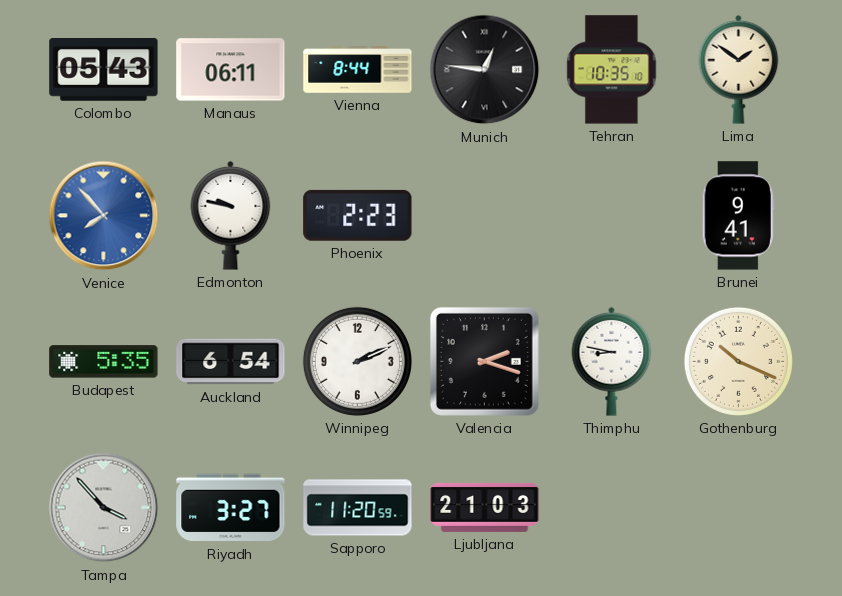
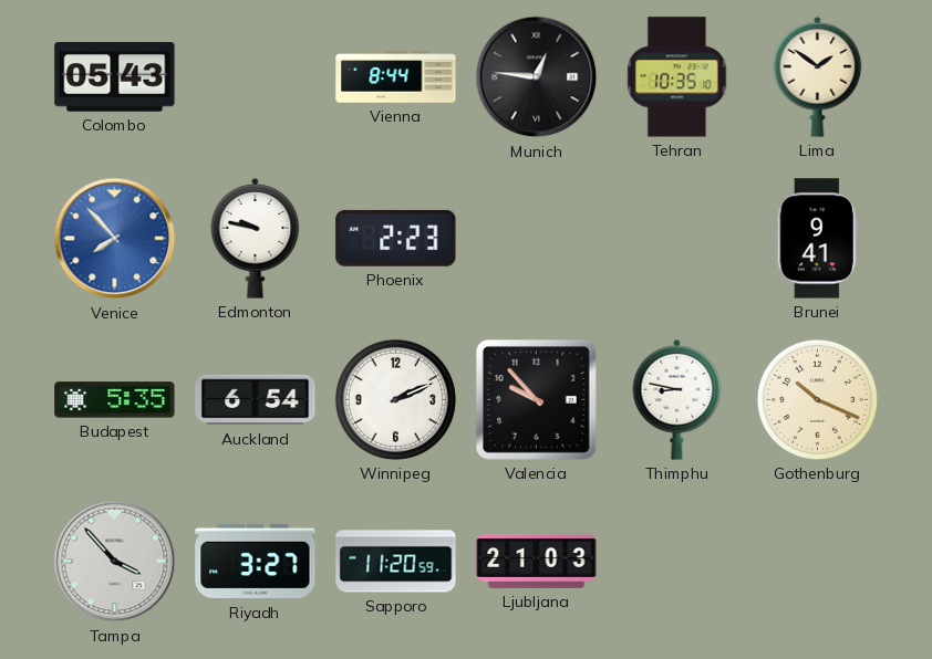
Manaus: 06:11 -> none
Valencia: 2:18 -> 9:53
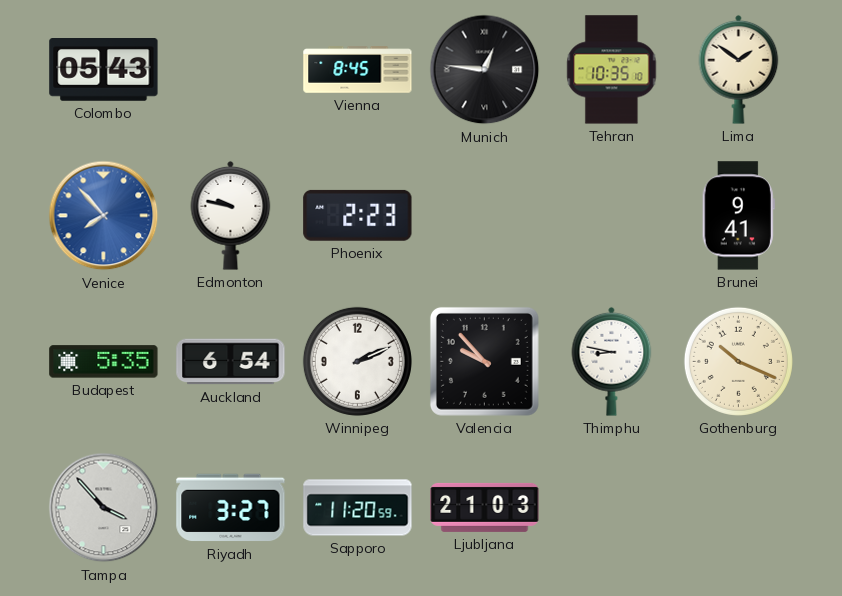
Vienna: 8:44 -> 8:45
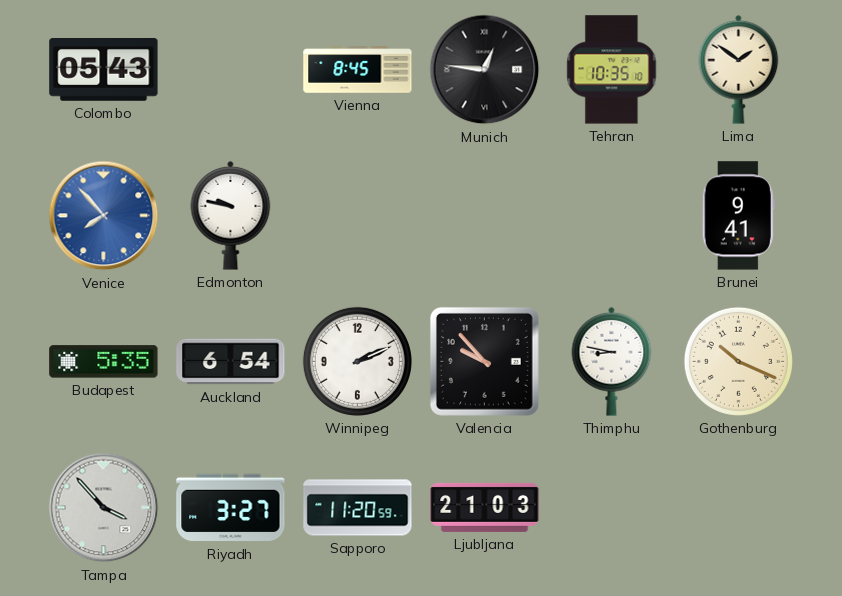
Phoenix: 2:23 -> none
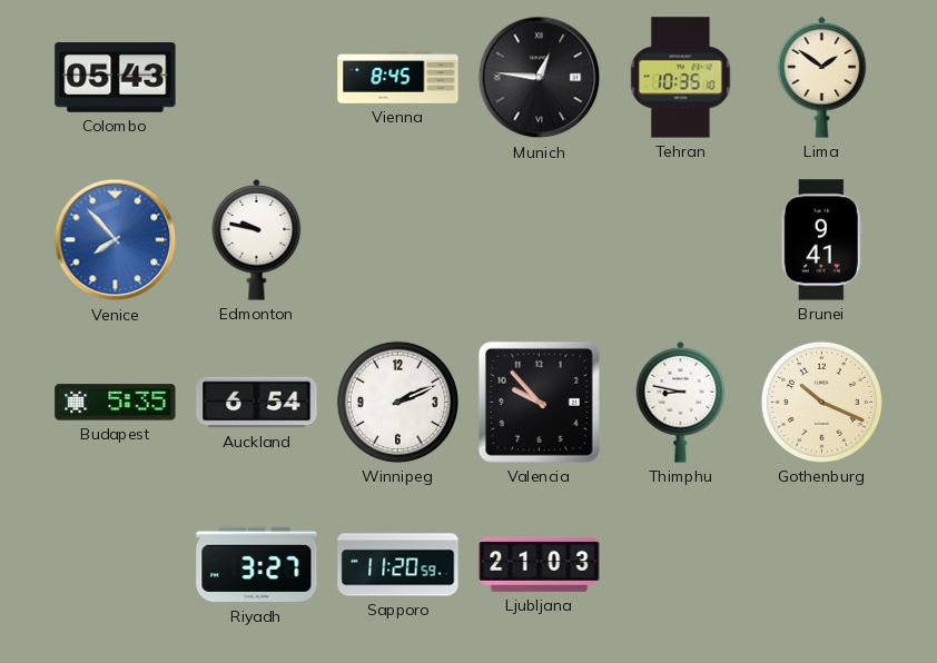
Tampa: 3:53 -> none
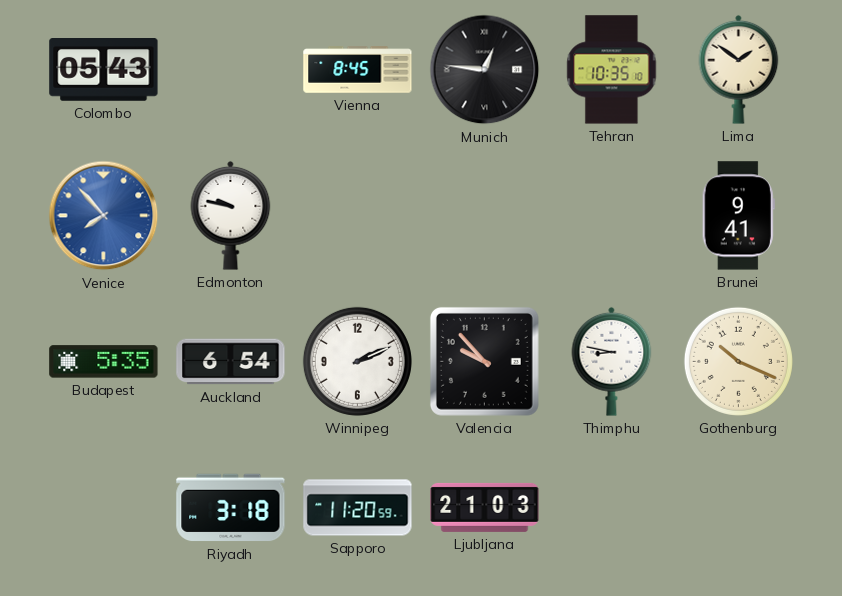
Riyadh: 3:27 -> 3:18
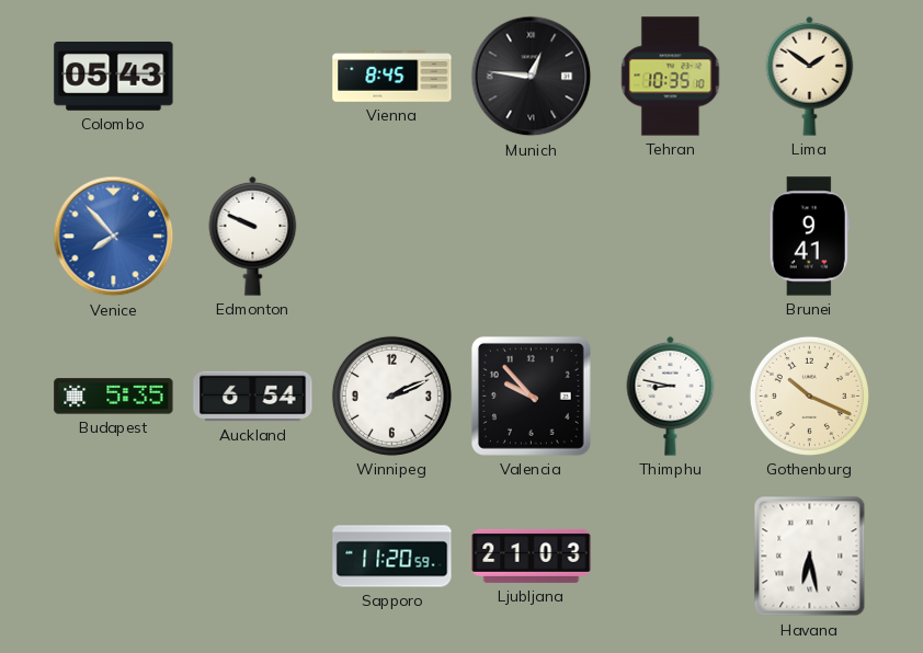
Edmonton: 9:47 -> 9:49
Riyadh: 3:18 -> none
Havana: none -> 6:28
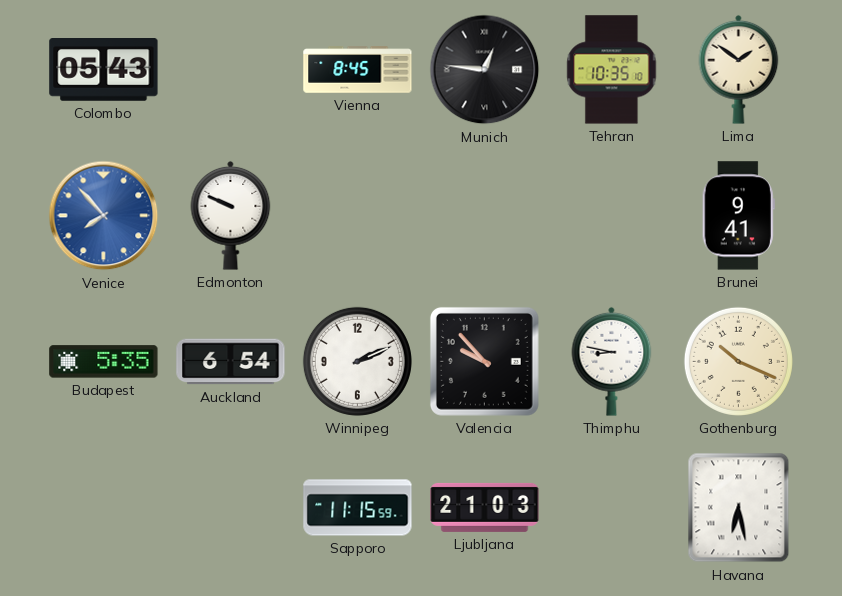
Sapporo: 11:20 -> 11:15
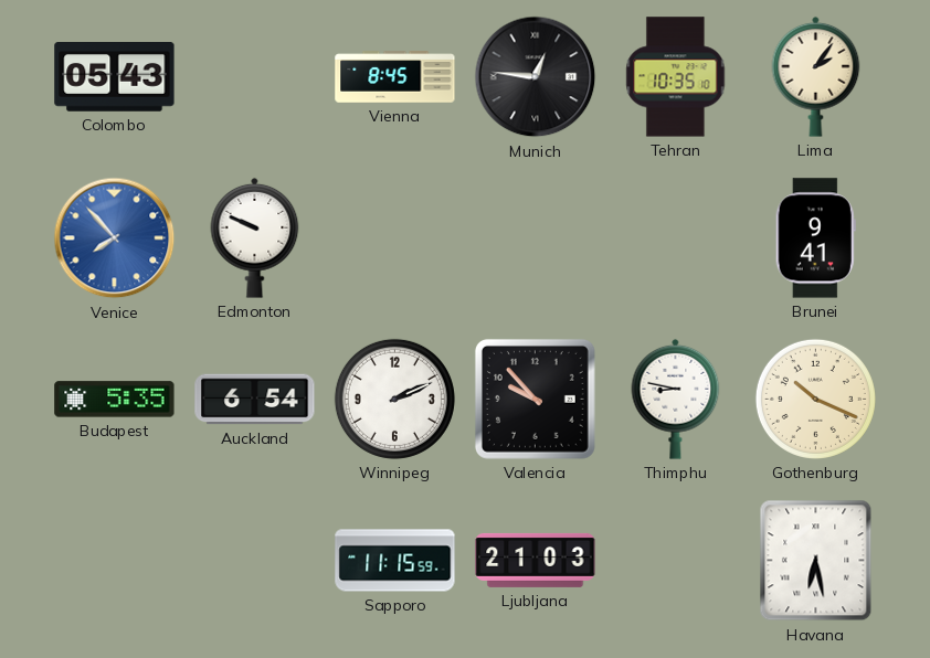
Lima: 1:51 -> 2:06
